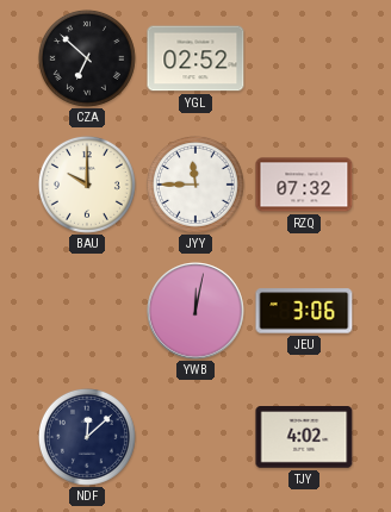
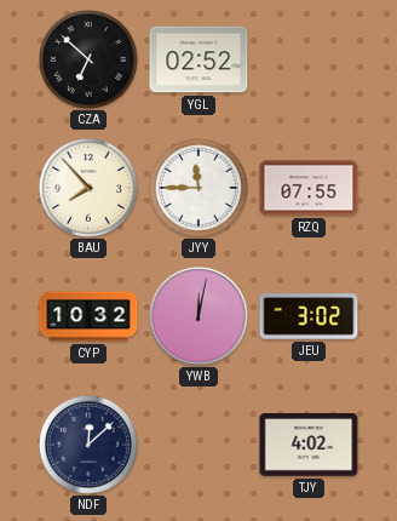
BAU: 10:00 -> 7:53
RZQ: 07:32 -> 07:55
CYP: none -> 10:32
JEU: 3:06 -> 3:02
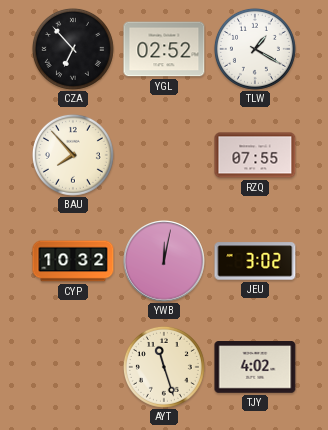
CZA: 6:52 -> 6:53
TLW: none -> 1:20
JYY: 11:45 -> none
NDF: 12:08 -> none
AYT: none -> 11:27
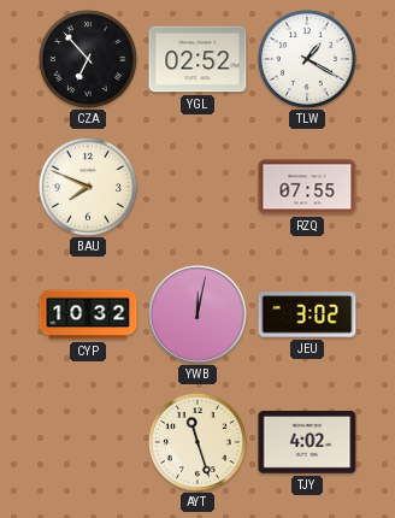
BAU: 7:53 -> 7:49
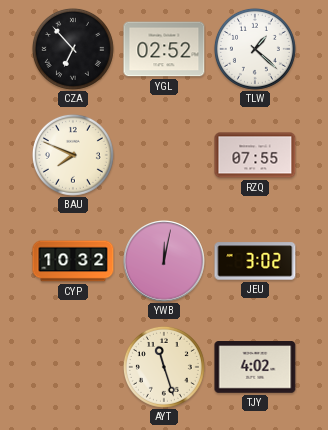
TLW: 1:20 -> 1:22
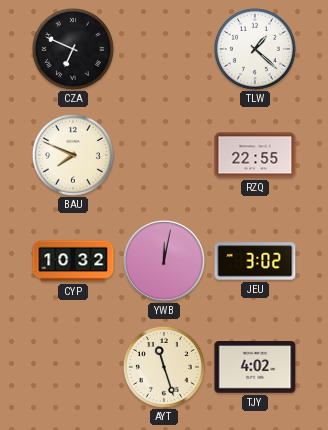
CZA: 6:53 -> 6:49
YGL: 02:52 -> none
RZQ: 07:55 -> 22:55
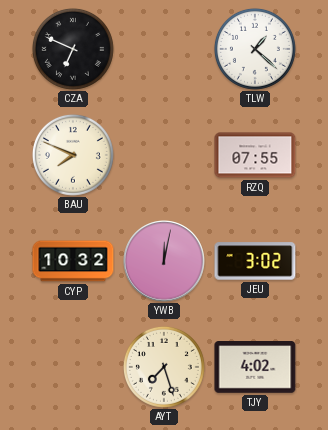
RZQ: 22:55 -> 07:55
AYT: 11:27 -> 7:27
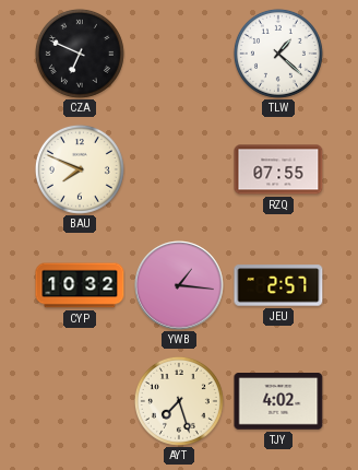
YWB: 12:02 -> 1:16
JEU: 3:02 -> 2:57
